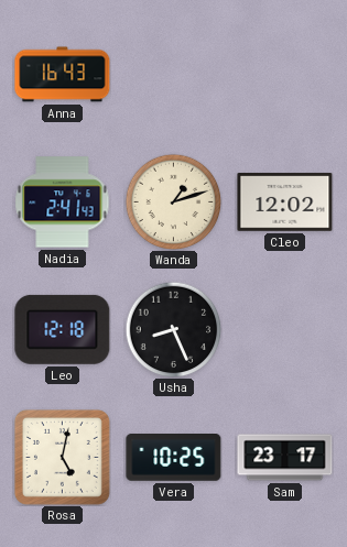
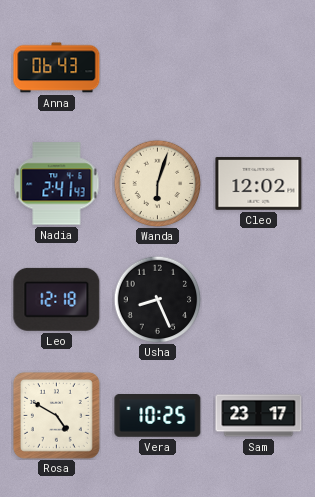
Anna: 16:43 -> 06:43
Wanda: 1:12 -> 6:03
Rosa: 5:02 -> 4:50
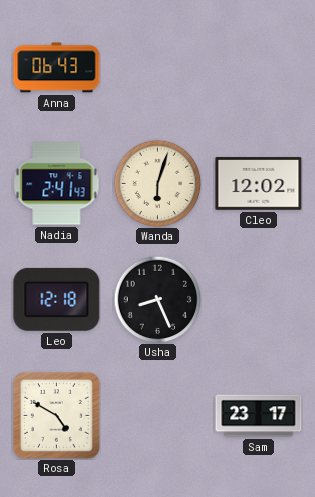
Vera: 10:25 -> none
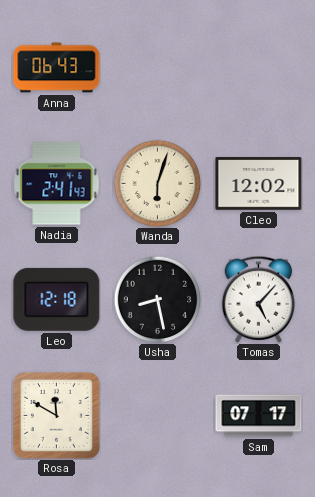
Usha: 8:26 -> 8:28
Tomas: none -> 5:07
Rosa: 4:50 -> 11:50
Sam: 23:17 -> 07:17
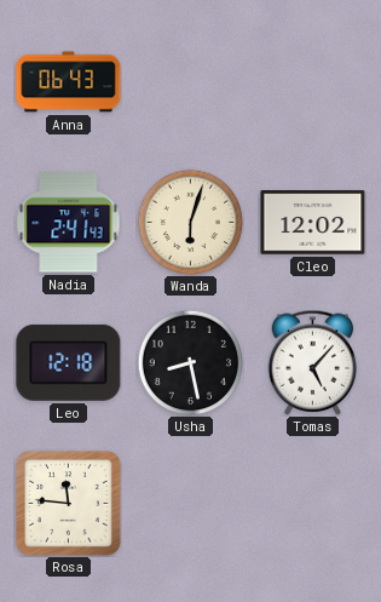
Rosa: 11:50 -> 11:46
Sam: 07:17 -> none
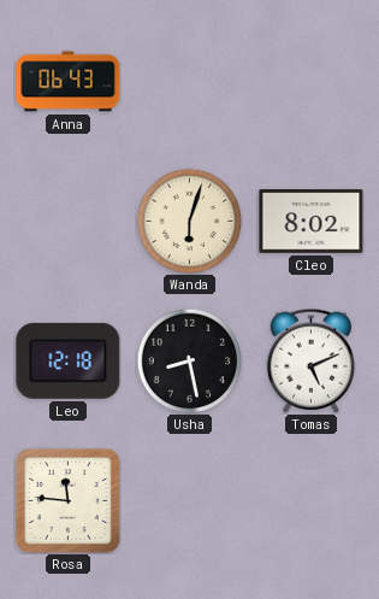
Nadia: 2:41 -> none
Cleo: 12:02 -> 8:02
Tomas: 5:07 -> 5:11
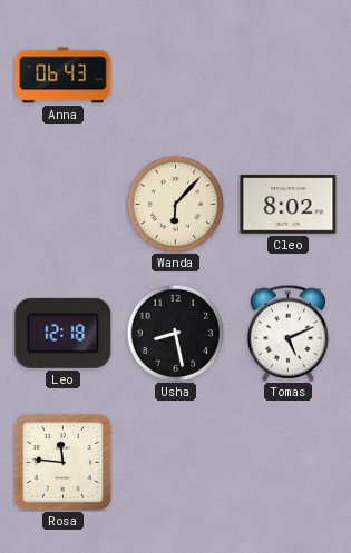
Wanda: 6:03 -> 6:07
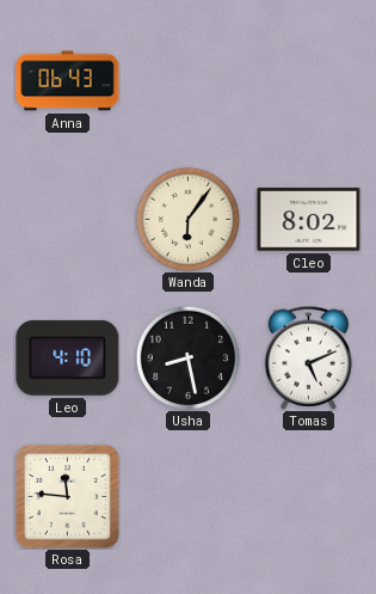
Wanda: 6:07 -> 6:06
Leo: 12:18 -> 4:10
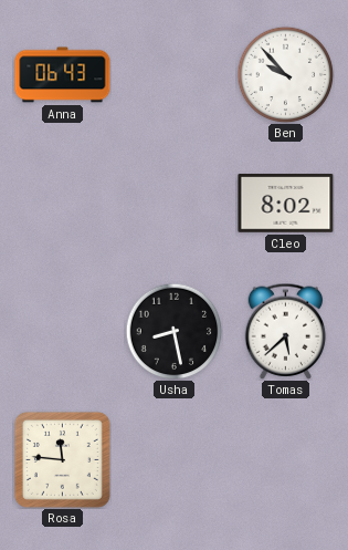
Ben: none -> 9:53
Wanda: 6:06 -> none
Leo: 4:10 -> none
Tomas: 5:11 -> 5:38
